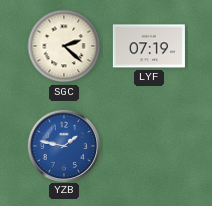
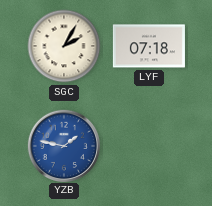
SGC: 2:22 -> 2:05
LYF: 07:19 -> 07:18
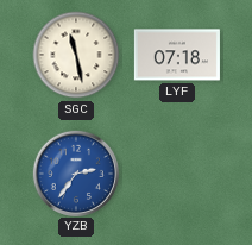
SGC: 2:05 -> 11:28
YZB: 1:47 -> 2:36
